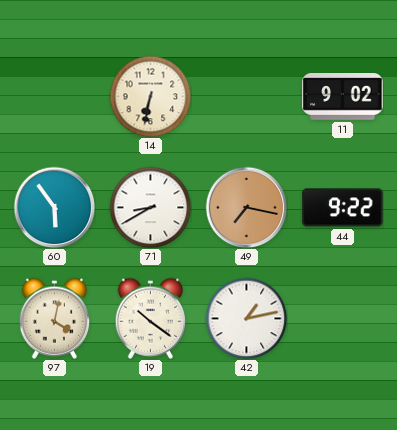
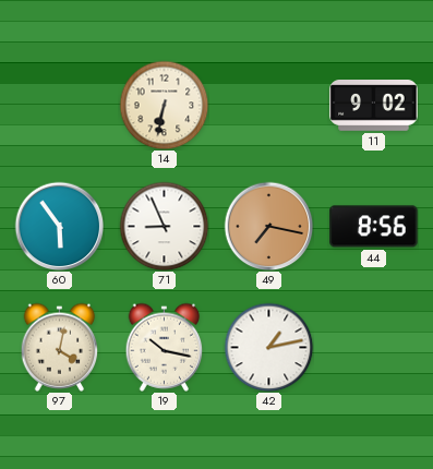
71: 8:40 -> 8:56
44: 9:22 -> 8:56
19: 10:21 -> 10:17
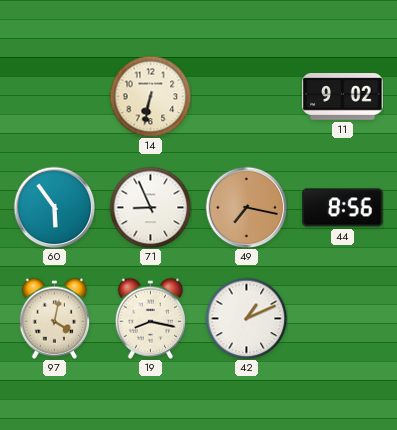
19: 10:17 -> 8:17
42: 1:13 -> 1:11
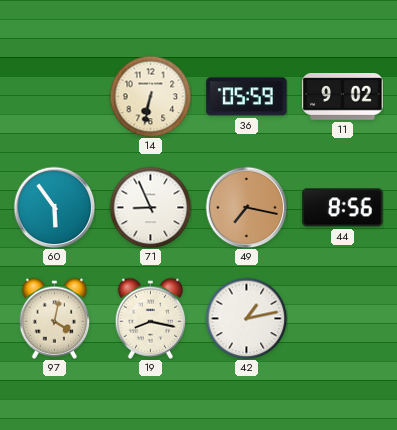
36: none -> 05:59
42: 1:11 -> 1:13
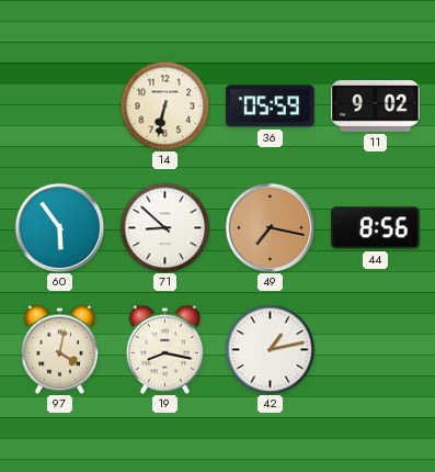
71: 8:56 -> 8:52
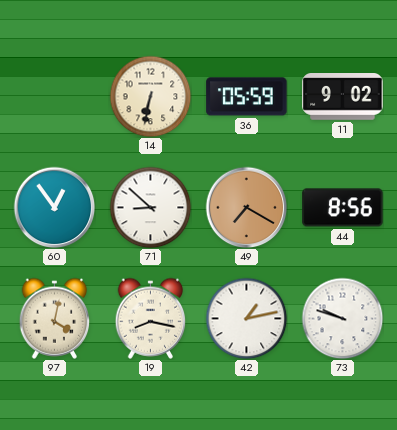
60: 5:54 -> 12:54
49: 7:17 -> 7:20
73: none -> 9:48
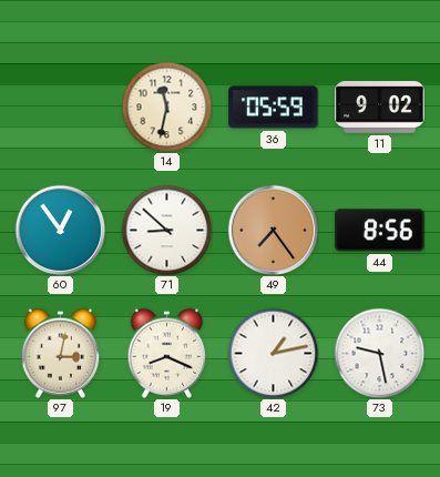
14: 6:32 -> 11:32
49: 7:20 -> 7:24
97: 4:02 -> 3:02
19: 8:17 -> 8:19
73: 9:48 -> 9:28
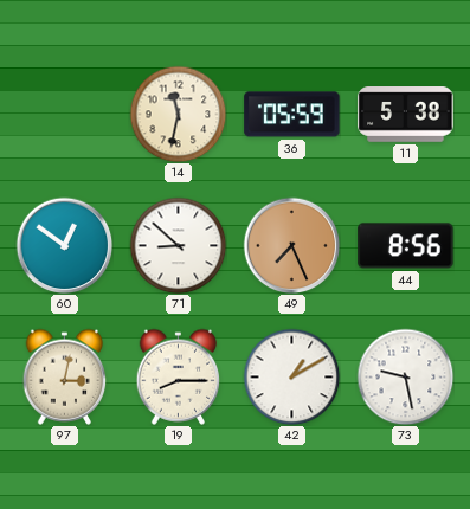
11: 9:02 -> 5:38
60: 12:54 -> 12:51
49: 7:24 -> 7:26
19: 8:19 -> 8:15
42: 1:13 -> 1:10
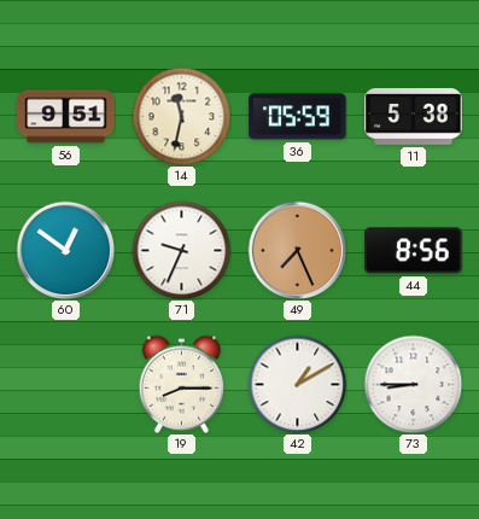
56: none -> 9:51
71: 8:52 -> 9:34
97: 3:02 -> none
73: 9:28 -> 8:45
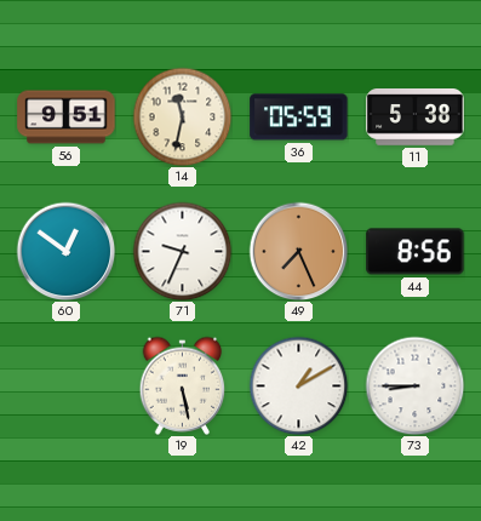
19: 8:15 -> 5:28
